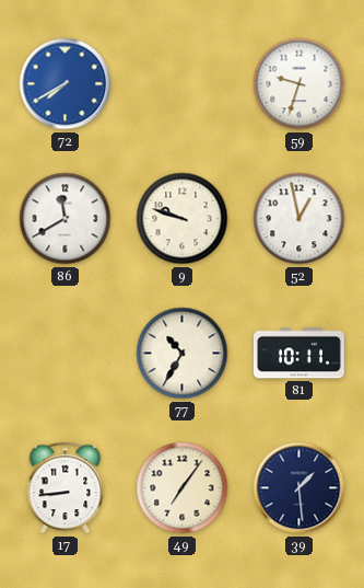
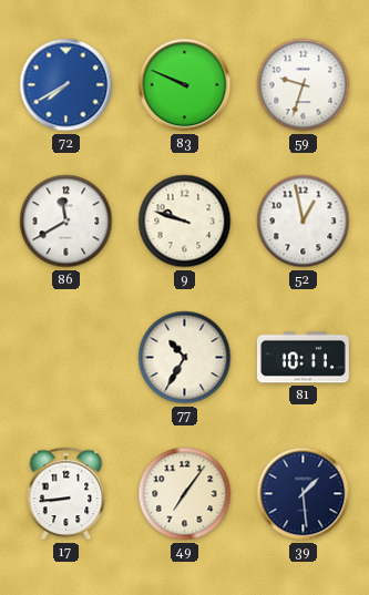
83: none -> 9:49
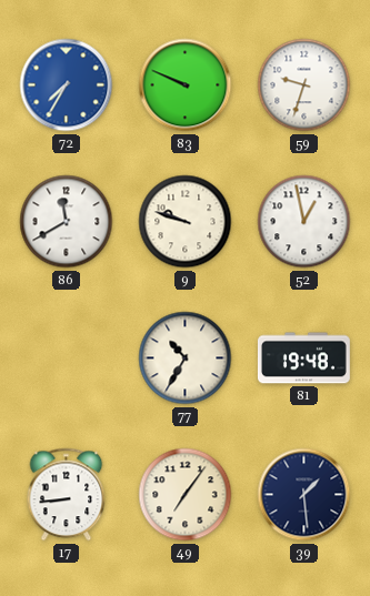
72: 7:40 -> 7:35
81: 10:11 -> 19:48
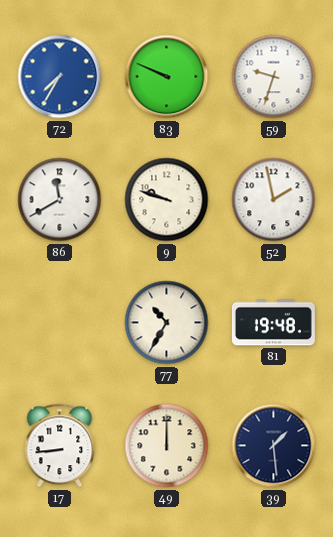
52: 12:58 -> 1:58
49: 7:06 -> 12:00
